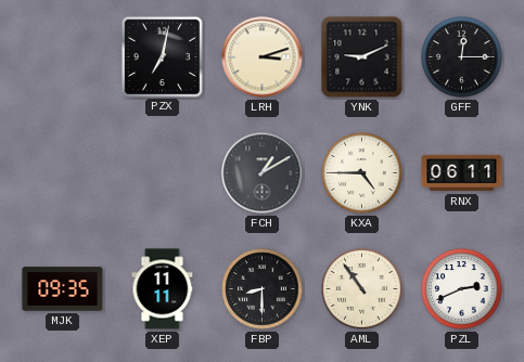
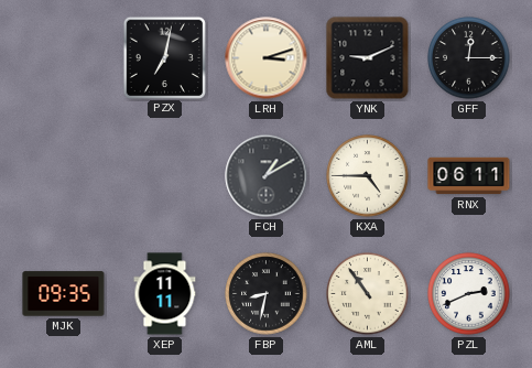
FBP: 8:30 -> 8:32
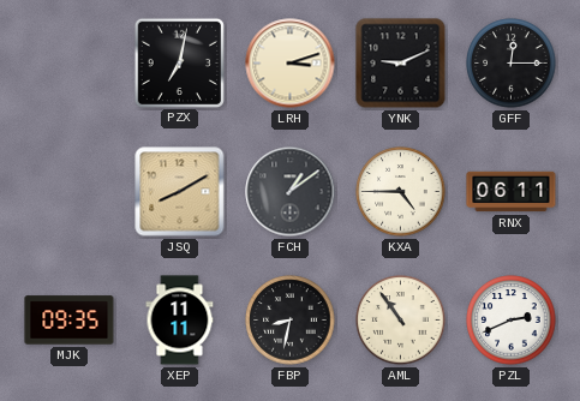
JSQ: none -> 8:10
FCH: 1:10 -> 1:09
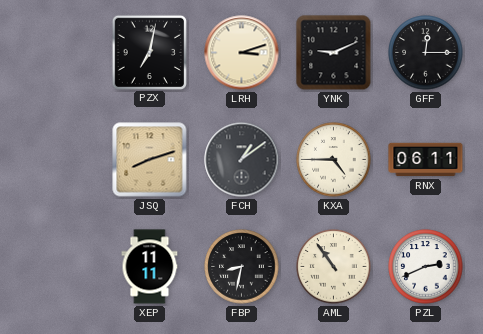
JSQ: 8:10 -> 8:12
MJK: 09:35 -> none
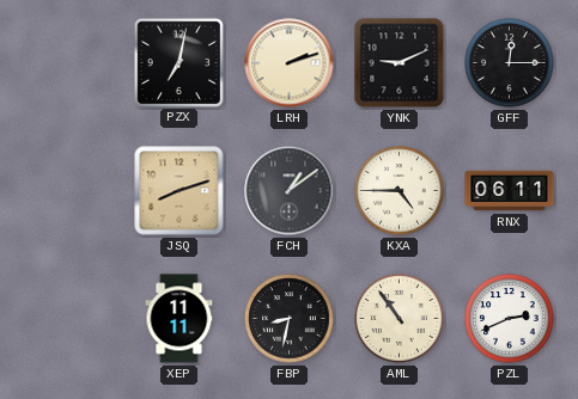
LRH: 3:12 -> 2:12
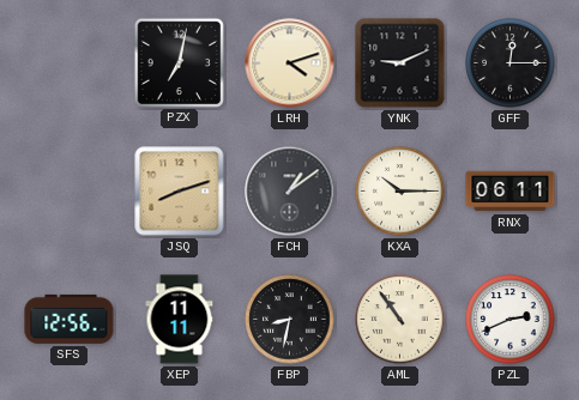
LRH: 2:12 -> 4:12
KXA: 4:45 -> 10:15
SFS: none -> 12:56
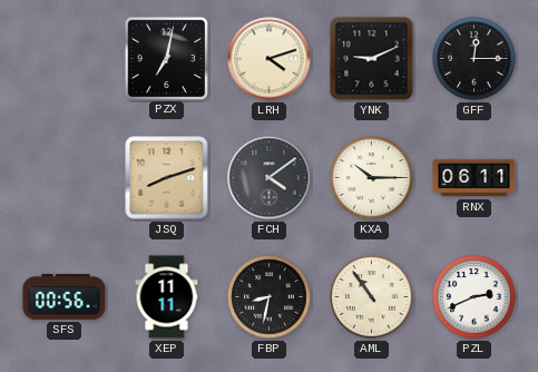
FCH: 1:09 -> 4:09
SFS: 12:56 -> 00:56
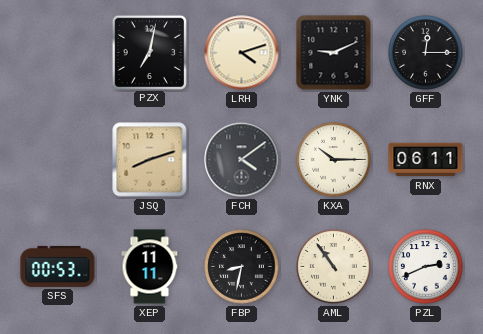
SFS: 00:56 -> 00:53
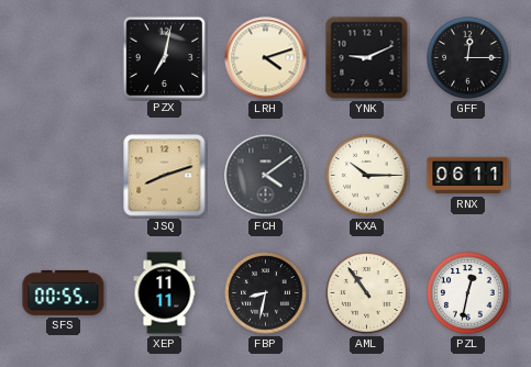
SFS: 00:53 -> 00:55
PZL: 2:41 -> 12:32
